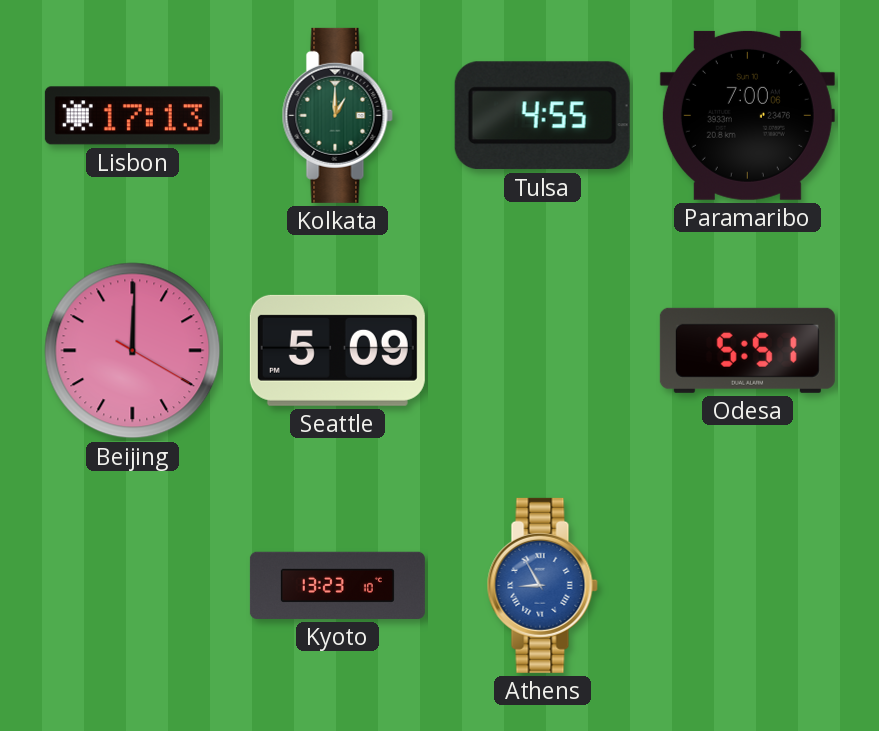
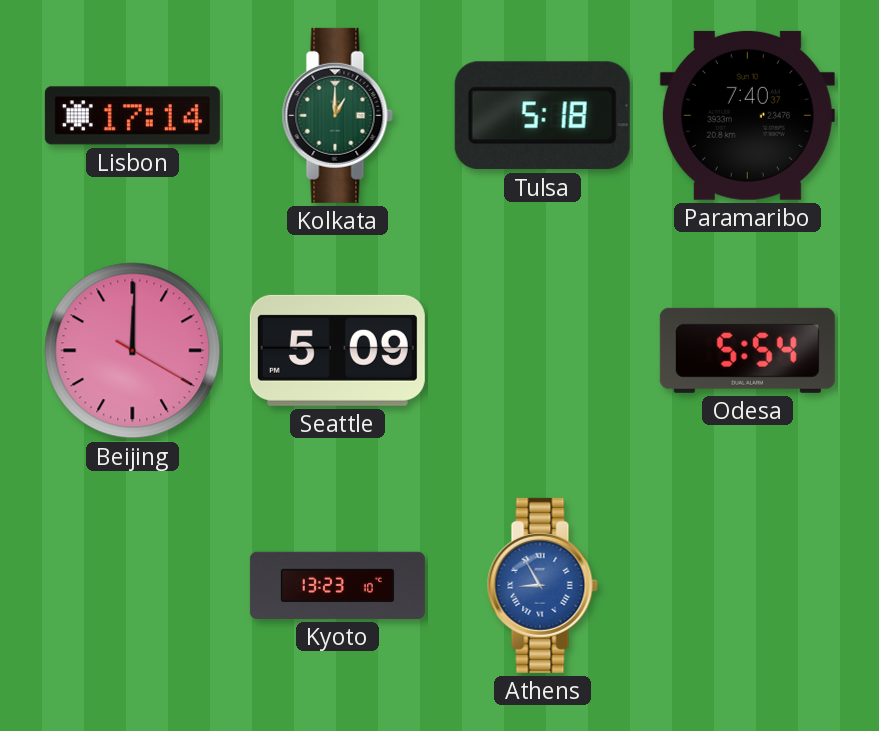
Lisbon: 17:13 -> 17:14
Tulsa: 4:55 -> 5:18
Paramaribo: 7:00 -> 7:40
Odesa: 5:51 -> 5:54
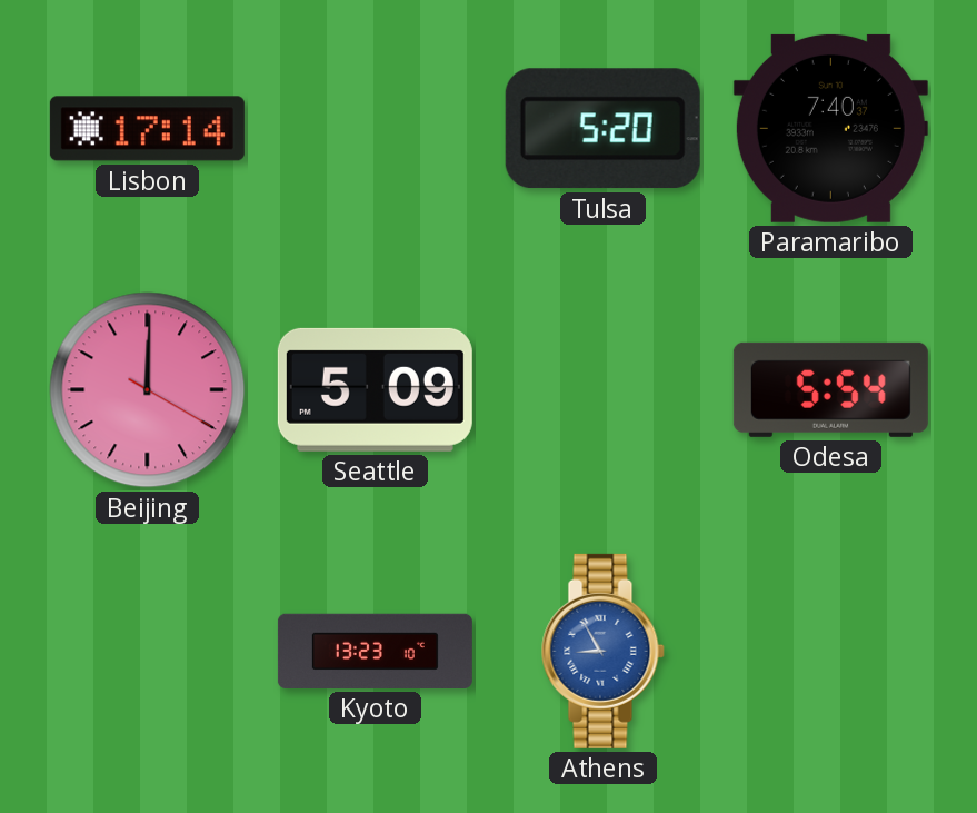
Kolkata: 1:00 -> none
Tulsa: 5:18 -> 5:20
